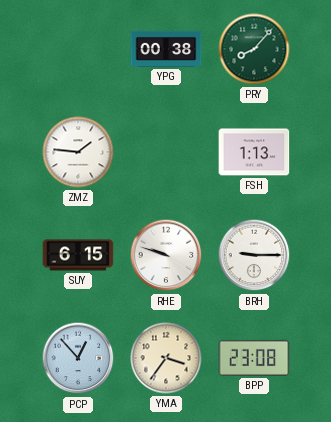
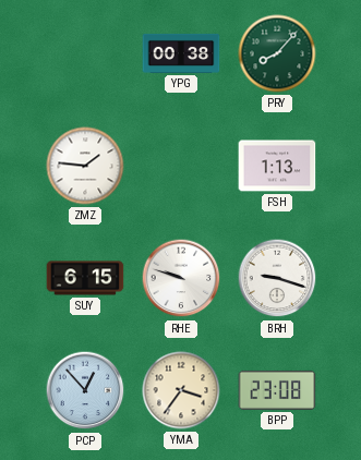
BRH: 9:15 -> 9:18
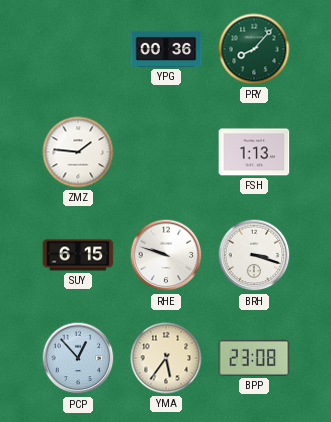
YPG: 00:38 -> 00:36
BRH: 9:18 -> 3:18
YMA: 3:36 -> 5:36
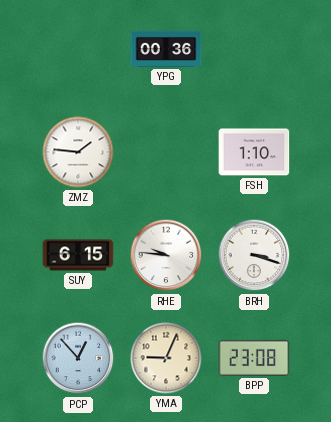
PRY: 8:07 -> none
FSH: 1:13 -> 1:10
RHE: 9:48 -> 9:46
YMA: 5:36 -> 9:04
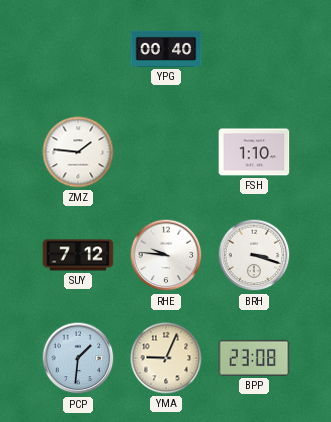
YPG: 00:36 -> 00:40
SUY: 6:15 -> 7:12
PCP: 12:53 -> 1:31
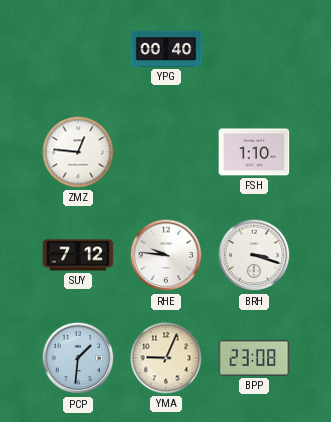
ZMZ: 1:46 -> 12:46
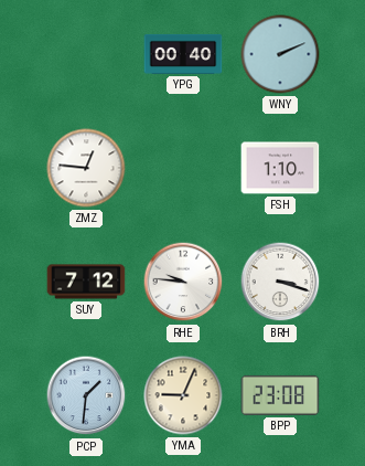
WNY: none -> 2:11
